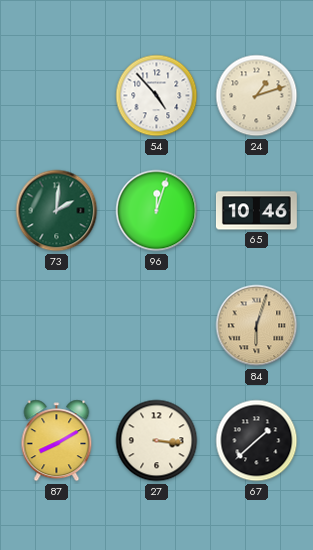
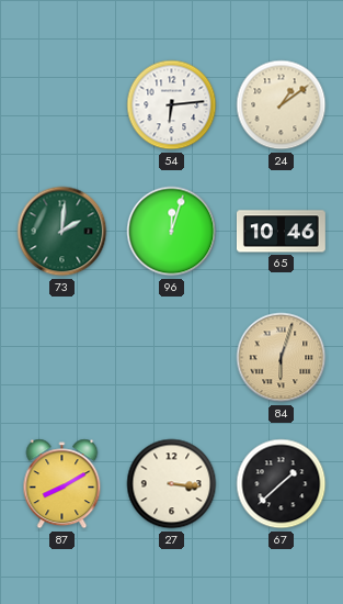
54: 4:53 -> 6:14
24: 1:12 -> 1:09
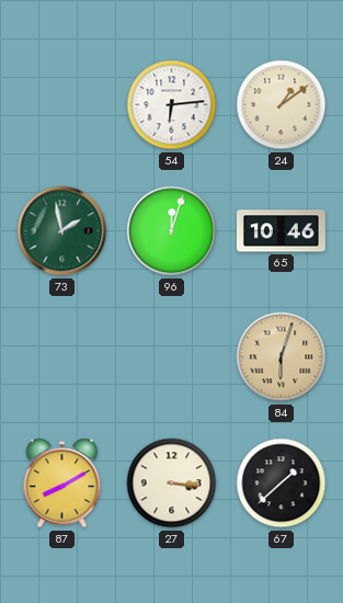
73: 2:01 -> 1:58
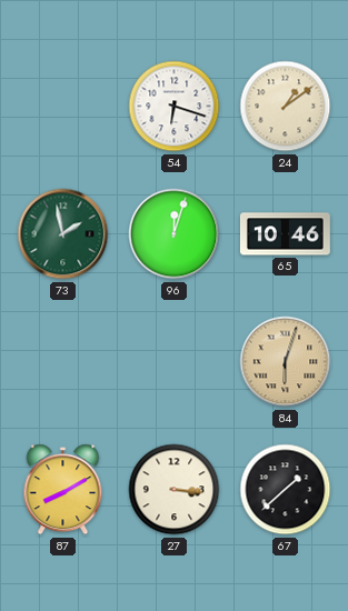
54: 6:14 -> 6:18
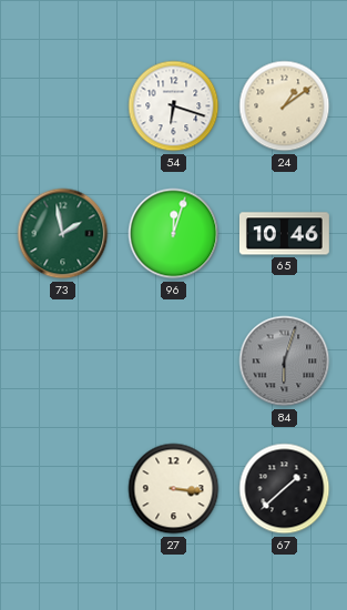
84 dial: champagne -> grey
87: 8:10 -> none
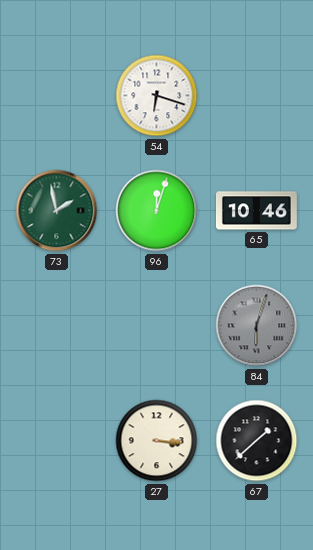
24: 1:09 -> none
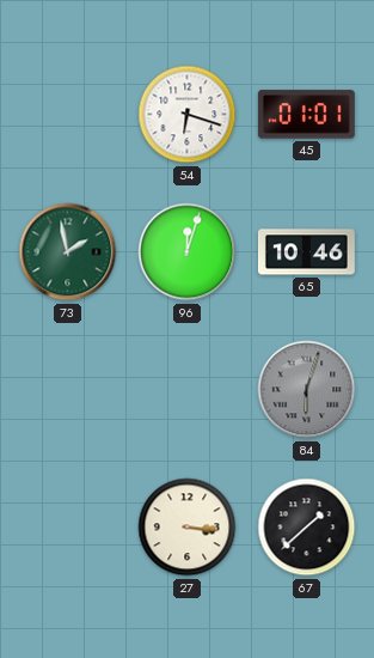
45: none -> 01:01
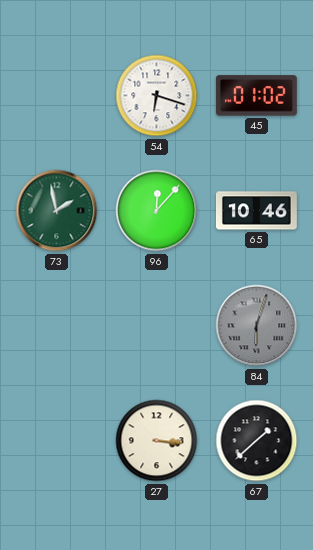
45: 01:01 -> 01:02
96: 12:03 -> 12:07
